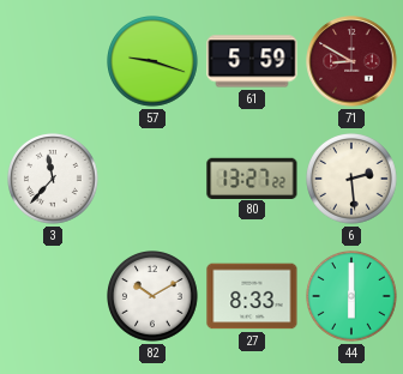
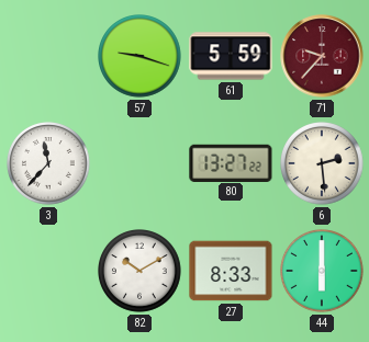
71: 8:50 -> 9:37
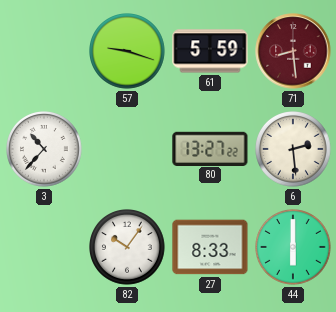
71: 9:37 -> 8:29
3: 11:37 -> 10:37
82: 10:10 -> 10:06
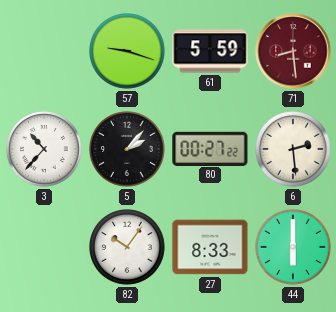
5: none -> 2:07
80: 13:27 -> 00:27
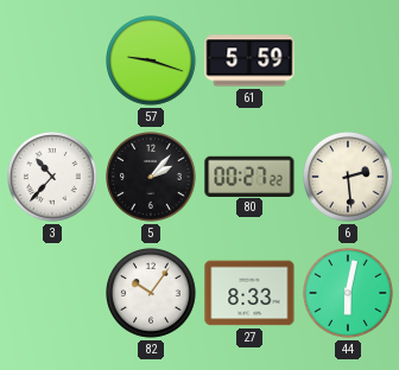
71: 8:29 -> none
44: 6:00 -> 6:02
